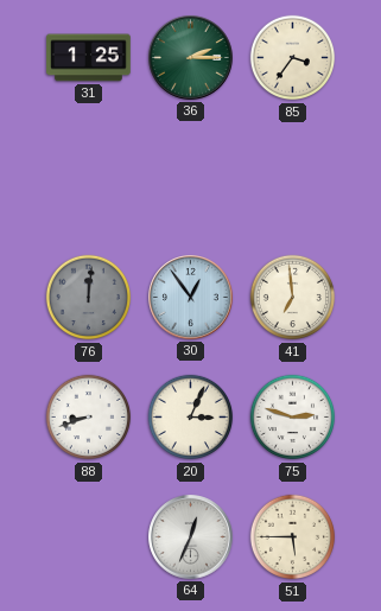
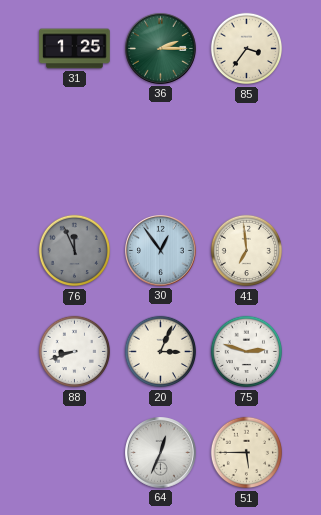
76: 12:01 -> 11:56
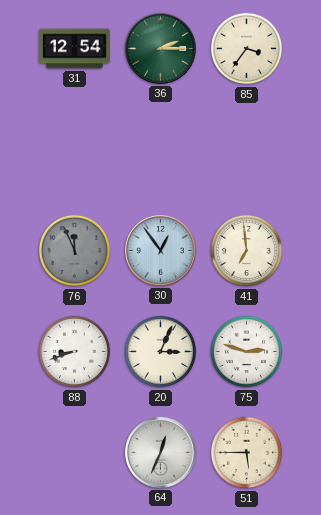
31: 1:25 -> 12:54
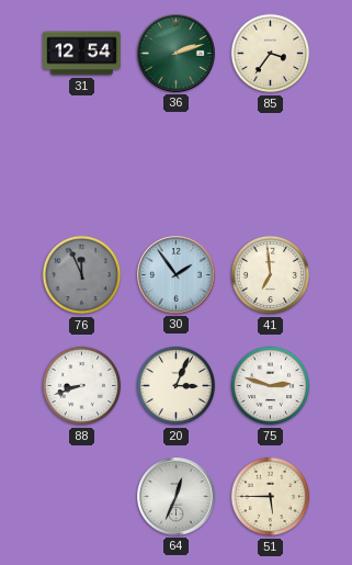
36: 2:15 -> 2:12
30: 12:54 -> 1:54
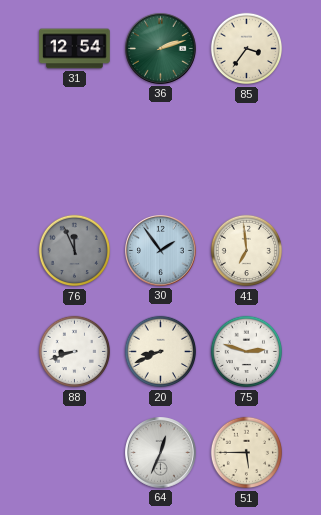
20: 3:04 -> 8:41
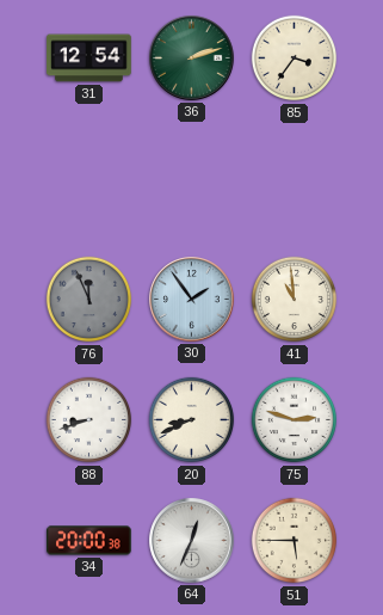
41: 6:59 -> 10:59
34: none -> 20:00
